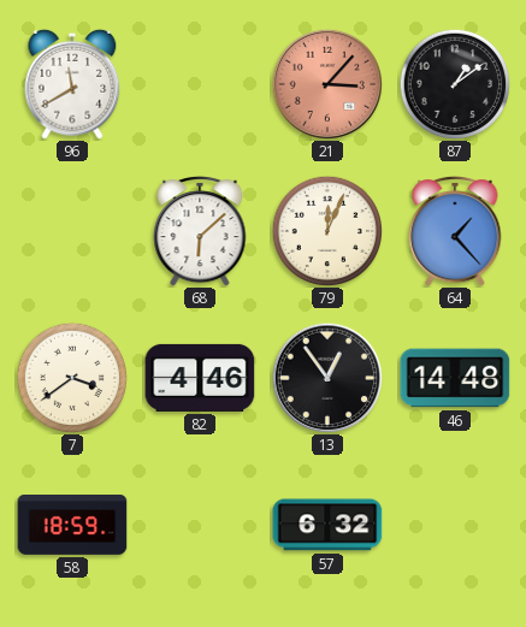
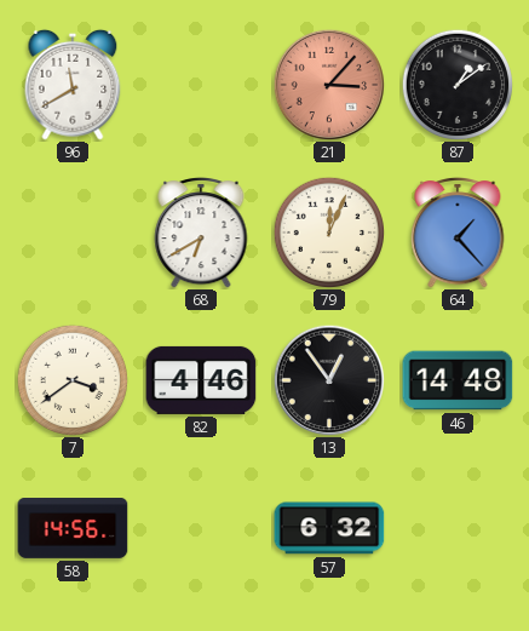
68: 6:08 -> 6:40
58: 18:59 -> 14:56
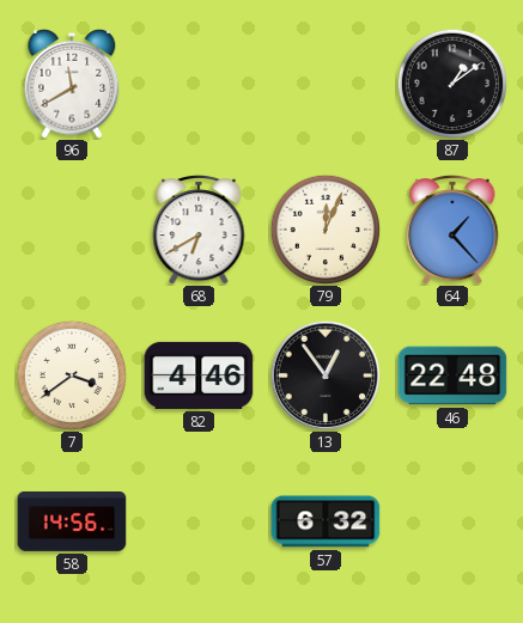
21: 3:07 -> none
46: 14:48 -> 22:48
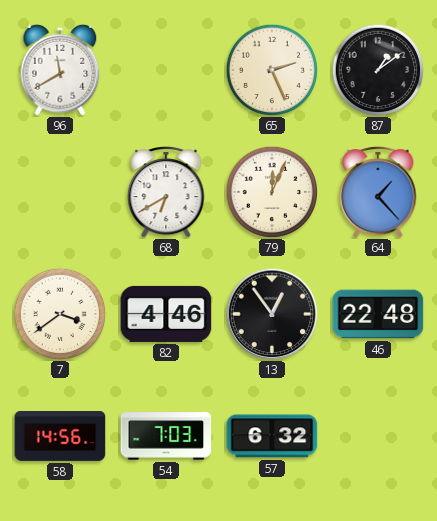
65: none -> 2:26
54: none -> 7:03
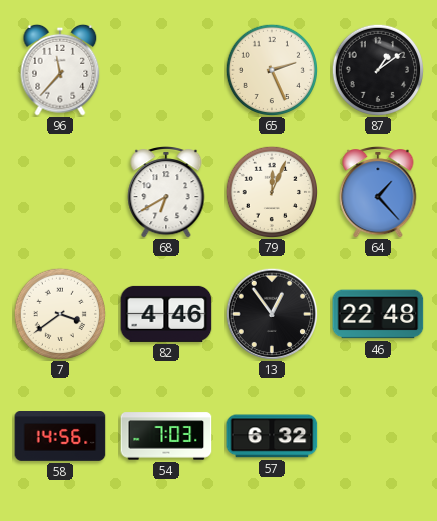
96: 11:40 -> 11:37
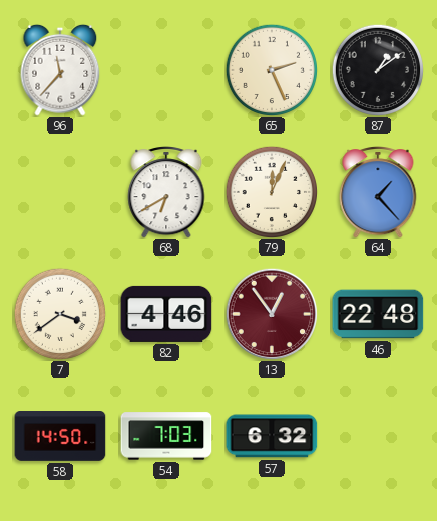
13 dial: black -> burgundy
58: 14:56 -> 14:50
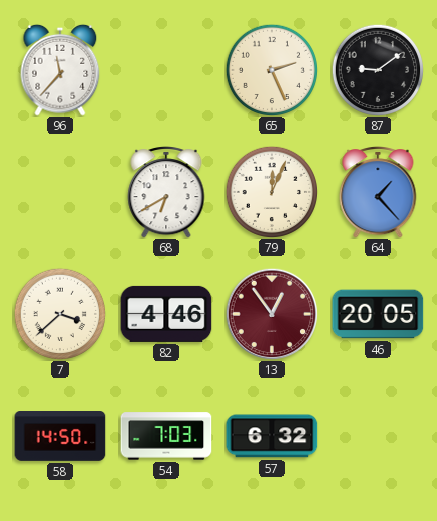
87: 1:09 -> 9:09
7: 3:39 -> 3:38
46: 22:48 -> 20:05
